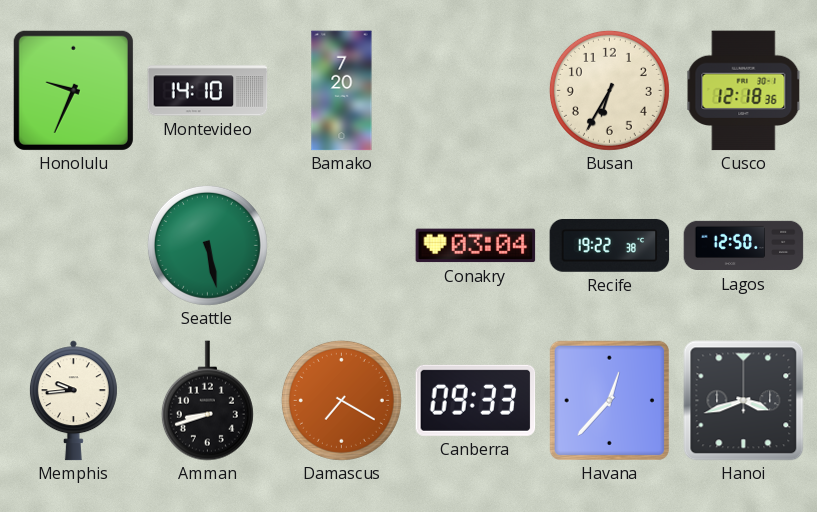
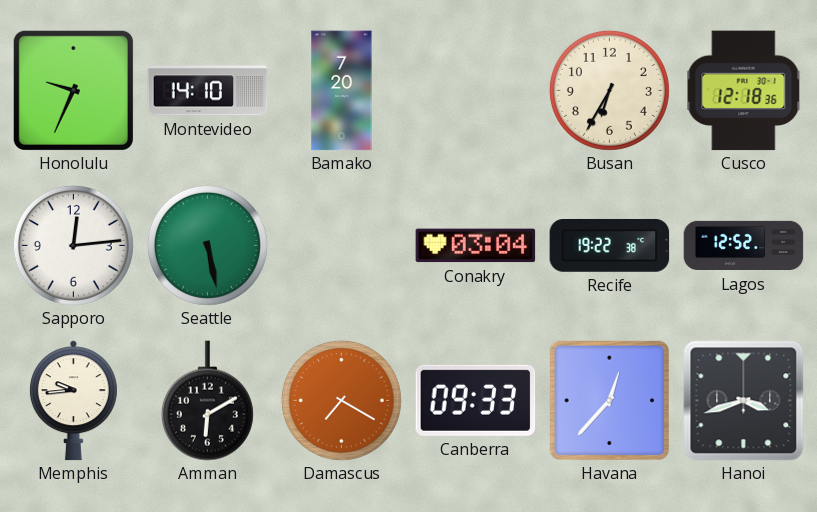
Sapporo: none -> 12:14
Lagos: 12:50 -> 12:52
Amman: 8:42 -> 6:10
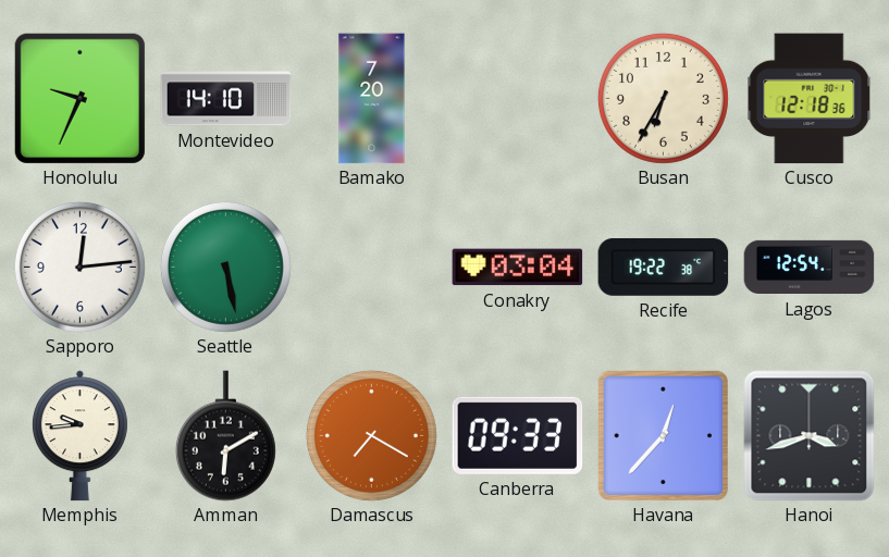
Lagos: 12:52 -> 12:54
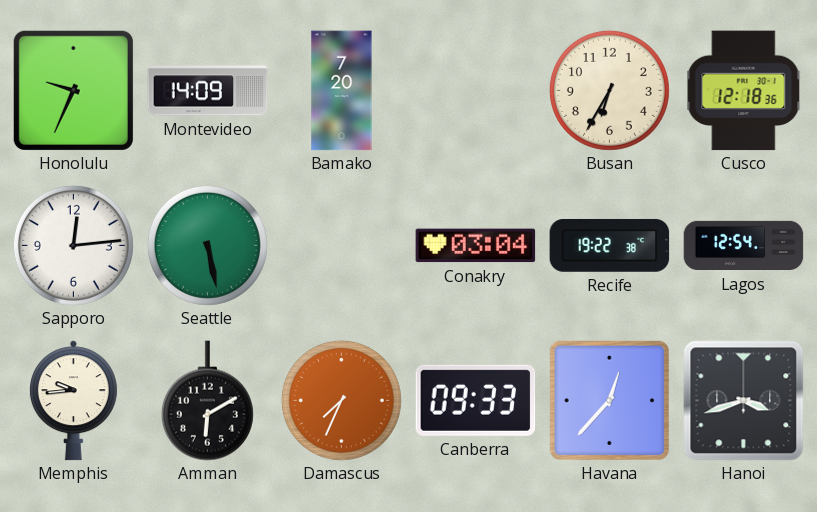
Montevideo: 14:10 -> 14:09
Damascus: 7:20 -> 7:34
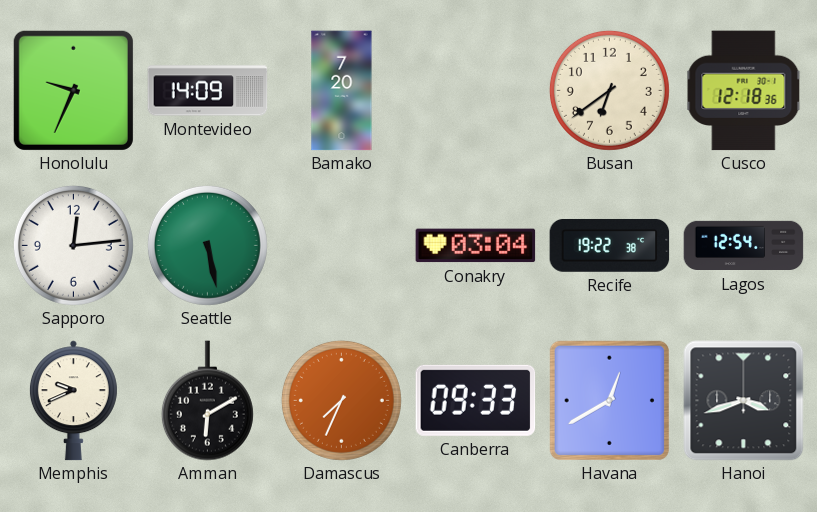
Busan: 6:35 -> 6:39
Memphis: 9:44 -> 9:41
Havana: 12:37 -> 12:40
